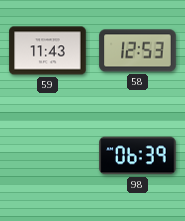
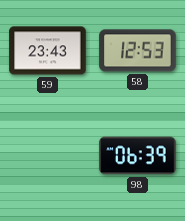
59: 11:43 -> 23:43
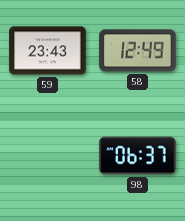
58: 12:53 -> 12:49
98: 06:39 -> 06:37
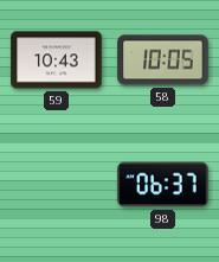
59: 23:43 -> 10:43
58: 12:49 -> 10:05
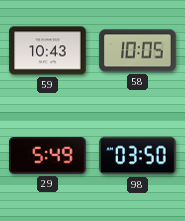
29: none -> 5:49
98: 06:37 -> 03:50
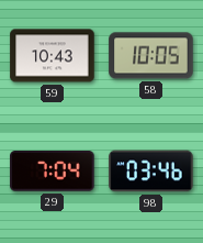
29: 5:49 -> 7:04
98: 03:50 -> 03:46
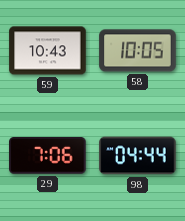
29: 7:04 -> 7:06
98: 03:46 -> 04:44
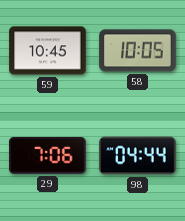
59: 10:43 -> 10:45
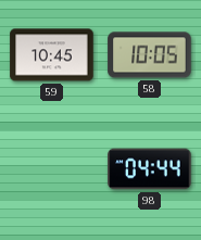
29: 7:06 -> none
